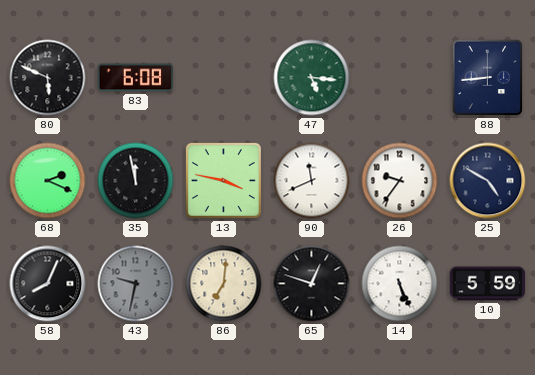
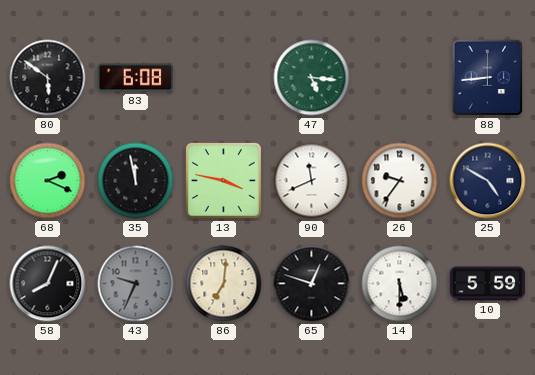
80: 5:49 -> 5:51
43: 9:32 -> 9:34
14: 5:26 -> 5:30
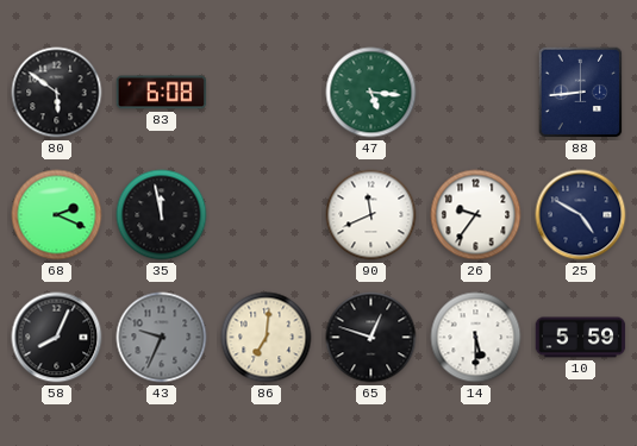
13: 3:47 -> none
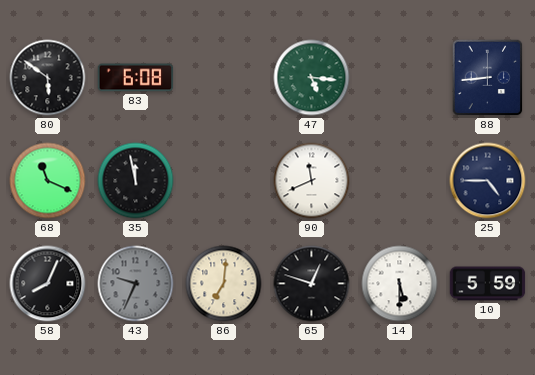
68: 2:19 -> 11:19
26: 9:36 -> none
25: 4:50 -> 4:45
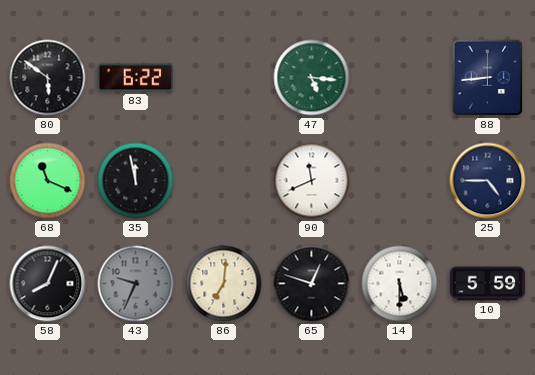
83: 6:08 -> 6:22
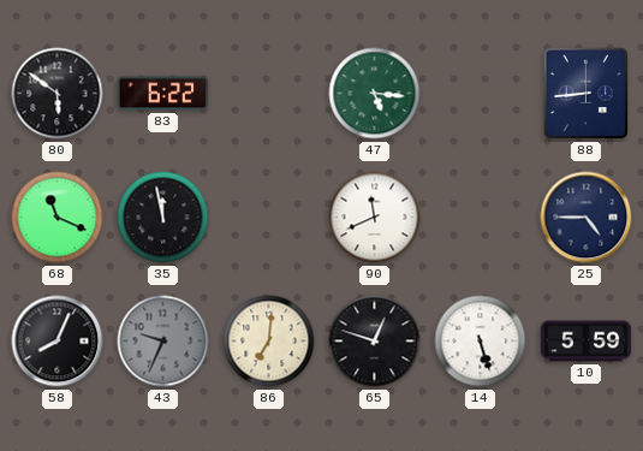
14: 5:30 -> 5:27
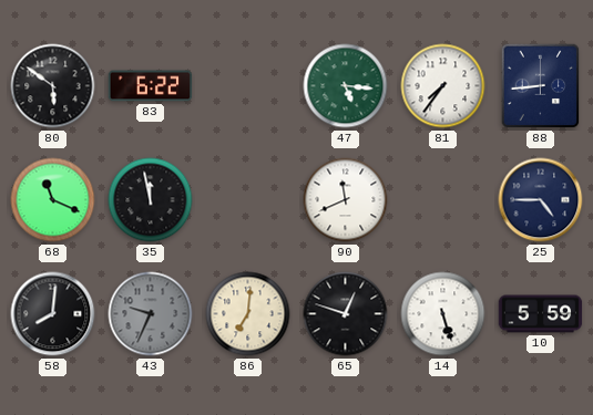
81: none -> 7:36
58: 8:04 -> 8:01
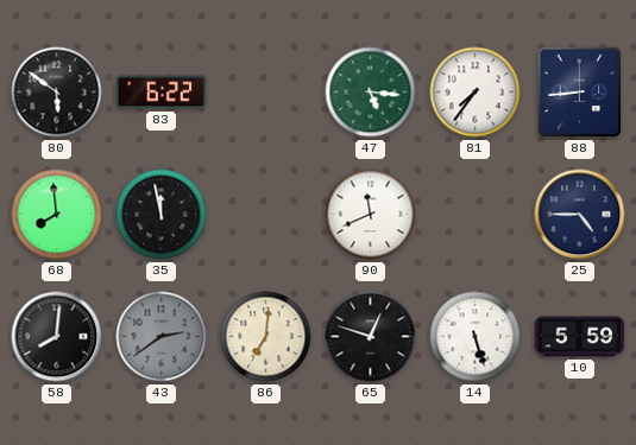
68: 11:19 -> 7:59
43: 9:34 -> 2:39
